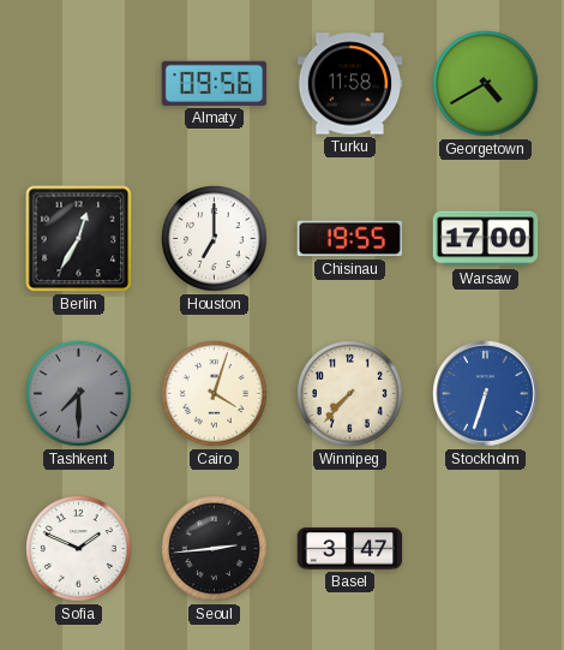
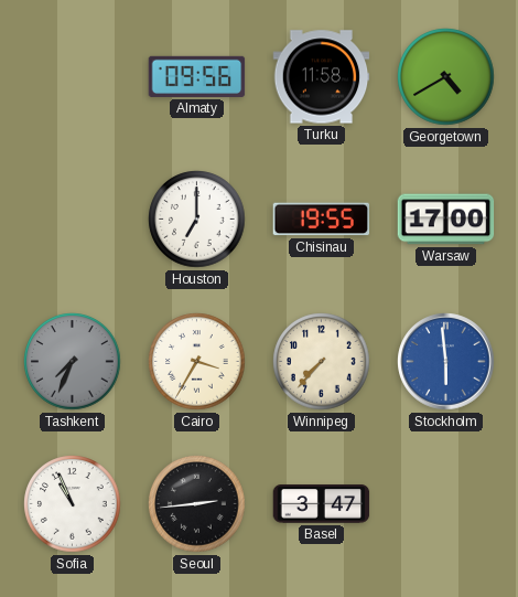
Berlin: 12:35 -> none
Tashkent: 7:30 -> 7:34
Cairo: 4:03 -> 3:35
Stockholm: 6:33 -> 5:59
Sofia: 1:49 -> 10:56
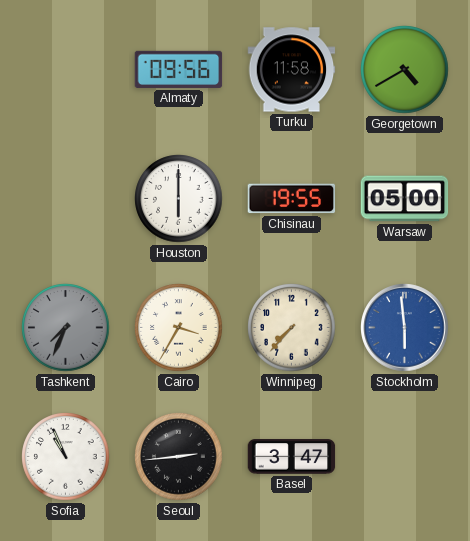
Houston: 7:00 -> 6:00
Warsaw: 17:00 -> 05:00
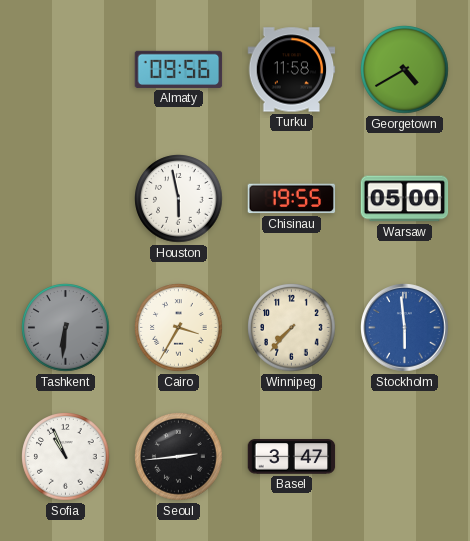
Houston: 6:00 -> 5:58
Tashkent: 7:34 -> 6:31
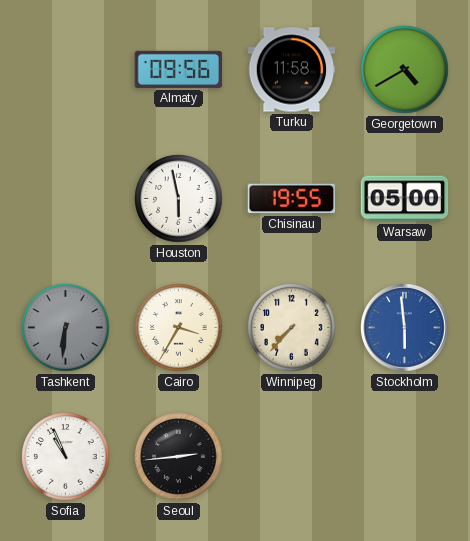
Basel: 3:47 -> none
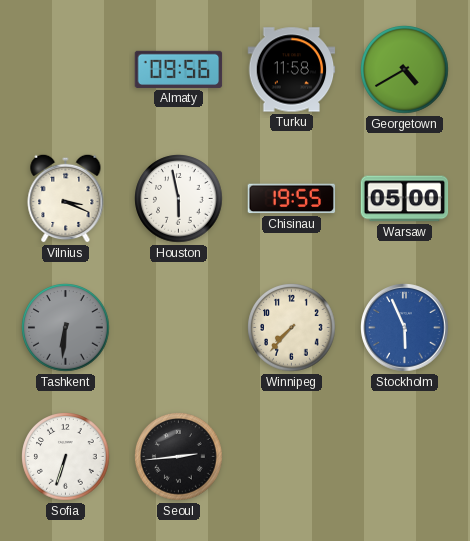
Vilnius: none -> 3:19
Cairo: 3:35 -> none
Stockholm: 5:59 -> 5:56
Sofia: 10:56 -> 6:33
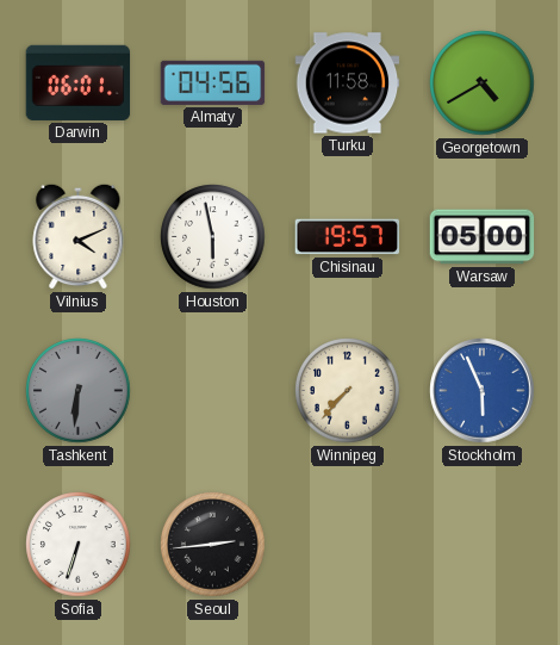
Darwin: none -> 06:01
Almaty: 09:56 -> 04:56
Vilnius: 3:19 -> 4:11
Chisinau: 19:55 -> 19:57
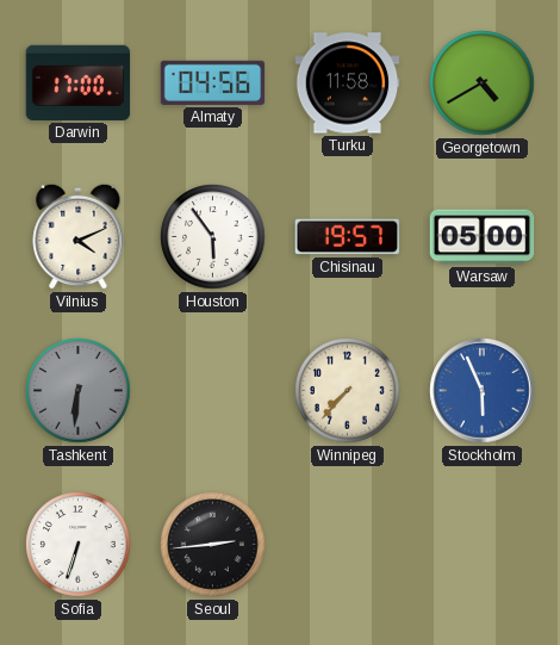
Darwin: 06:01 -> 17:00
Houston: 5:58 -> 5:54
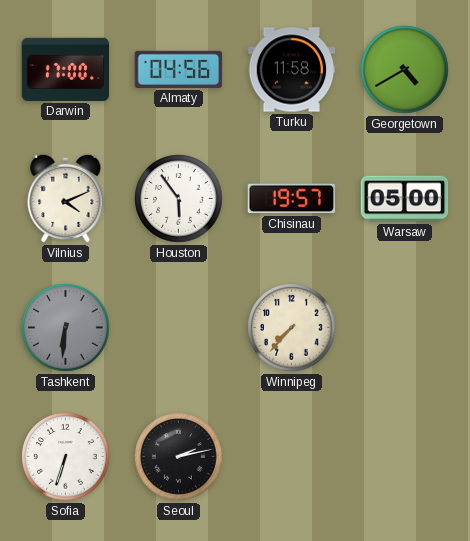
Stockholm: 5:56 -> none
Seoul: 2:44 -> 2:13
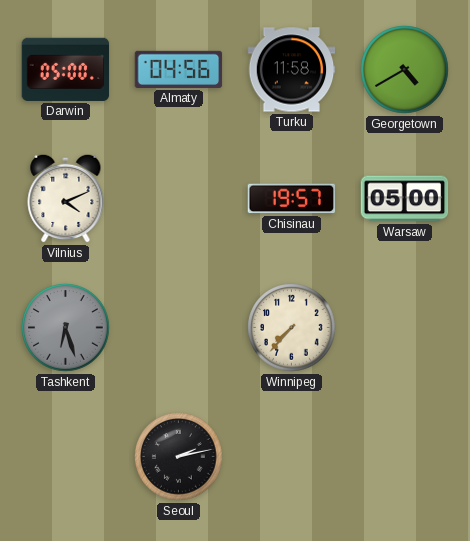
Darwin: 17:00 -> 05:00
Houston: 5:54 -> none
Tashkent: 6:31 -> 6:27
Sofia: 6:33 -> none
